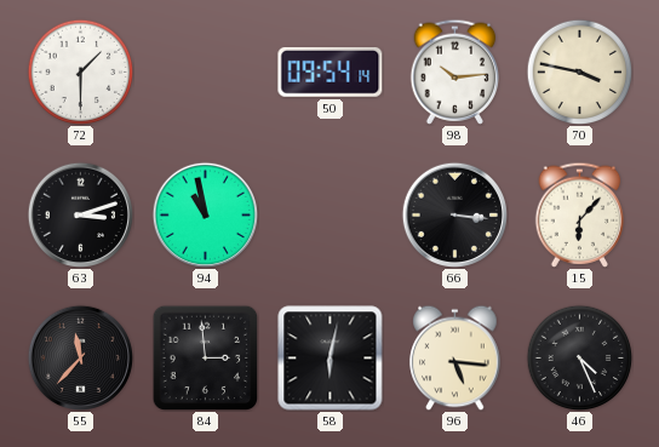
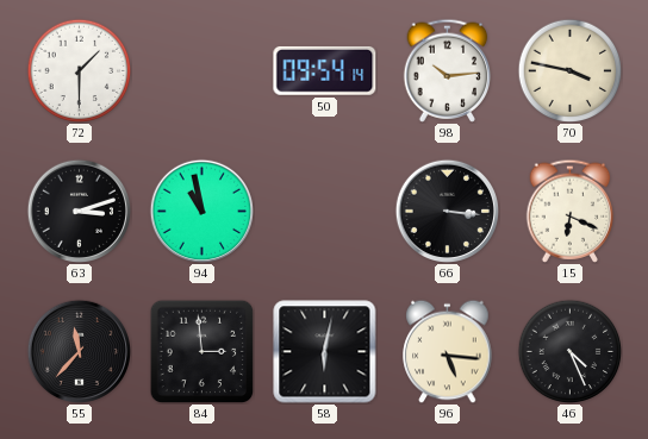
15: 6:07 -> 6:19
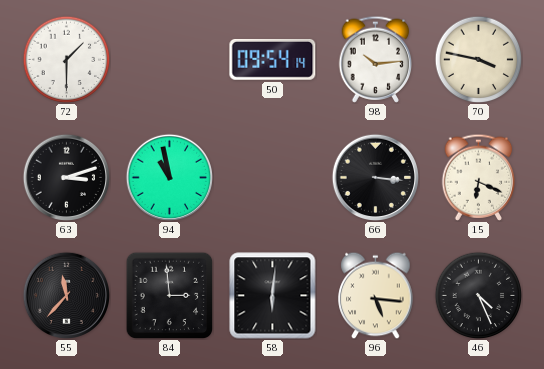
58: 6:02 -> 6:01
